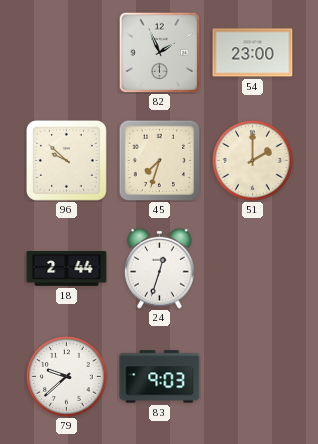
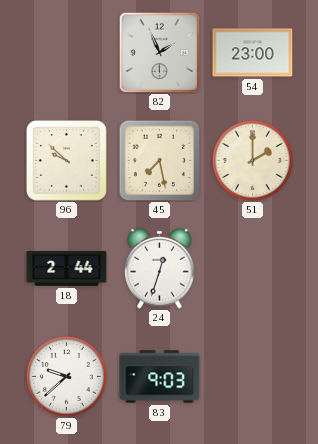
45: 7:33 -> 7:28
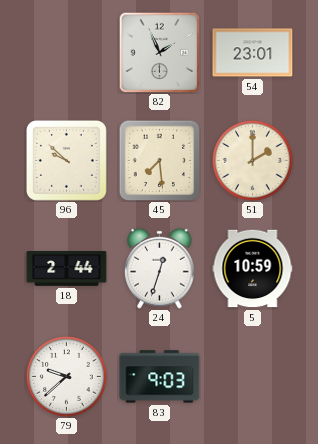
54: 23:00 -> 23:01
45: 7:28 -> 7:29
5: none -> 10:59
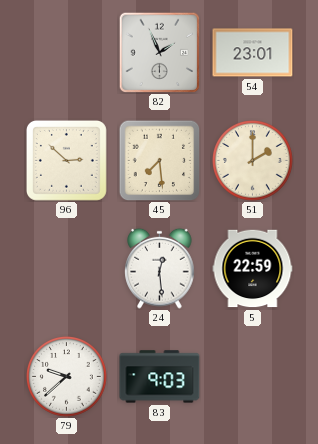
96: 9:52 -> 2:52
18: 2:44 -> none
24: 12:33 -> 12:29
5: 10:59 -> 22:59
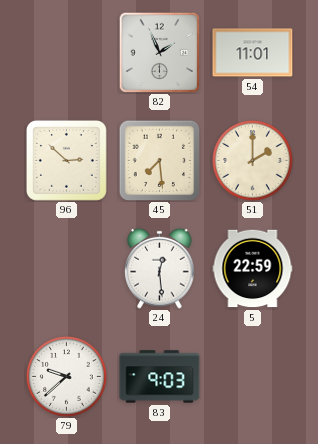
54: 23:01 -> 11:01
